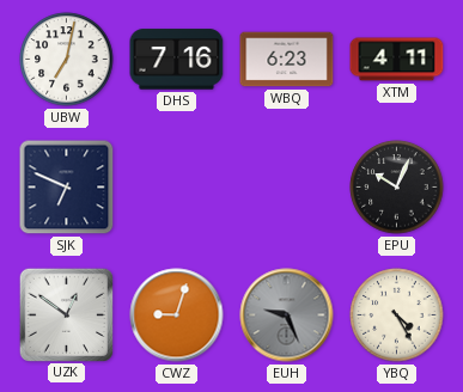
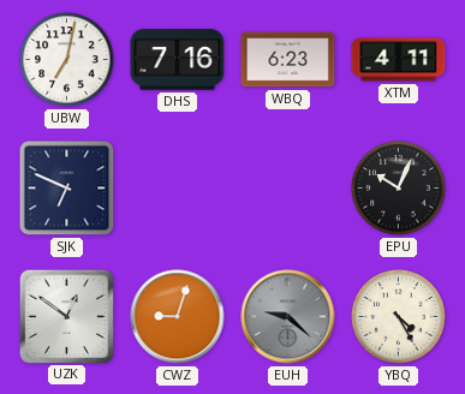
EUH: 9:26 -> 9:22
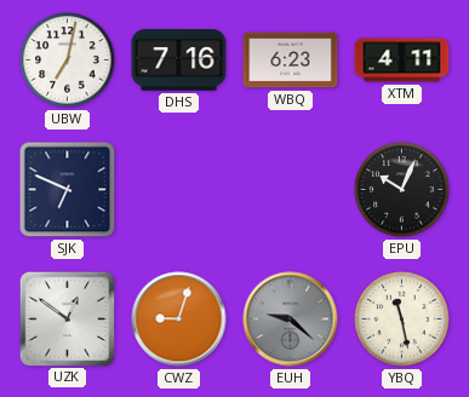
YBQ: 4:25 -> 11:28
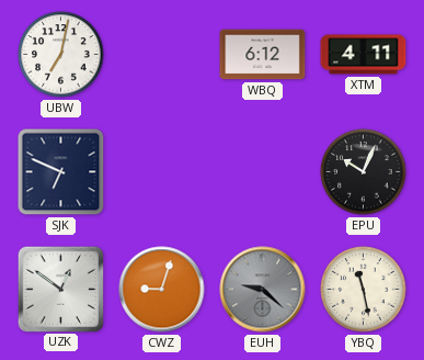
DHS: 7:16 -> none
WBQ: 6:23 -> 6:12
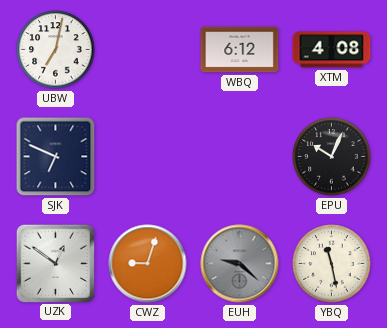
XTM: 4:11 -> 4:08
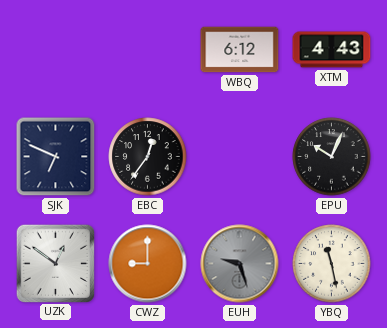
UBW: 7:02 -> none
XTM: 4:08 -> 4:43
EBC: none -> 12:36
CWZ: 9:03 -> 9:00
EUH: 9:22 -> 9:27
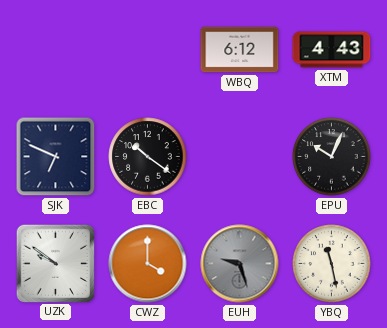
EBC: 12:36 -> 10:21
UZK: 12:51 -> 9:51
CWZ: 9:00 -> 4:00
